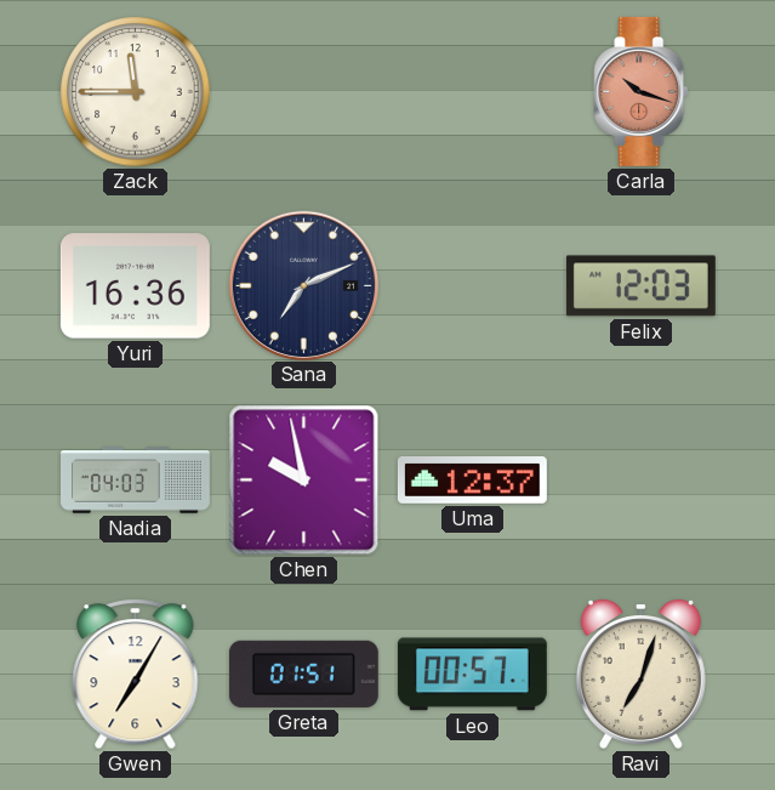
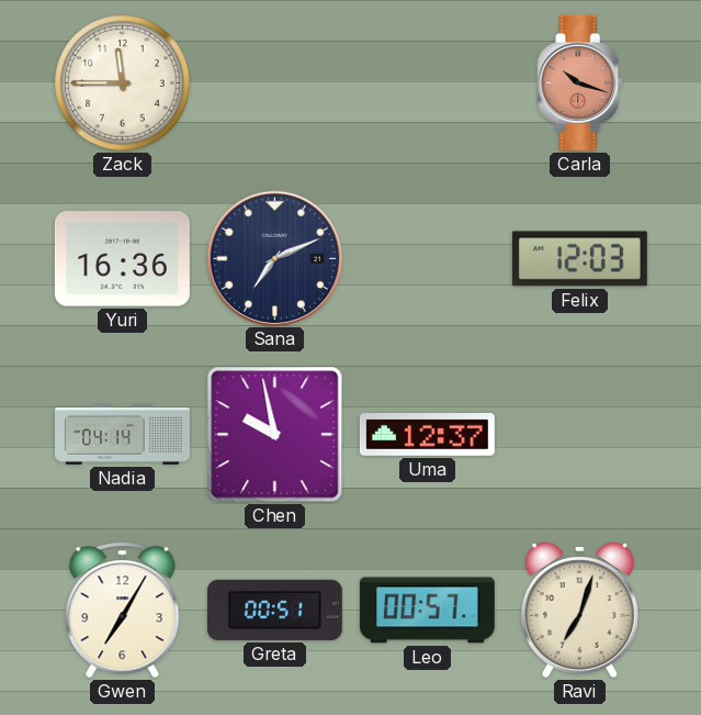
Nadia: 04:03 -> 04:14
Greta: 01:51 -> 00:51
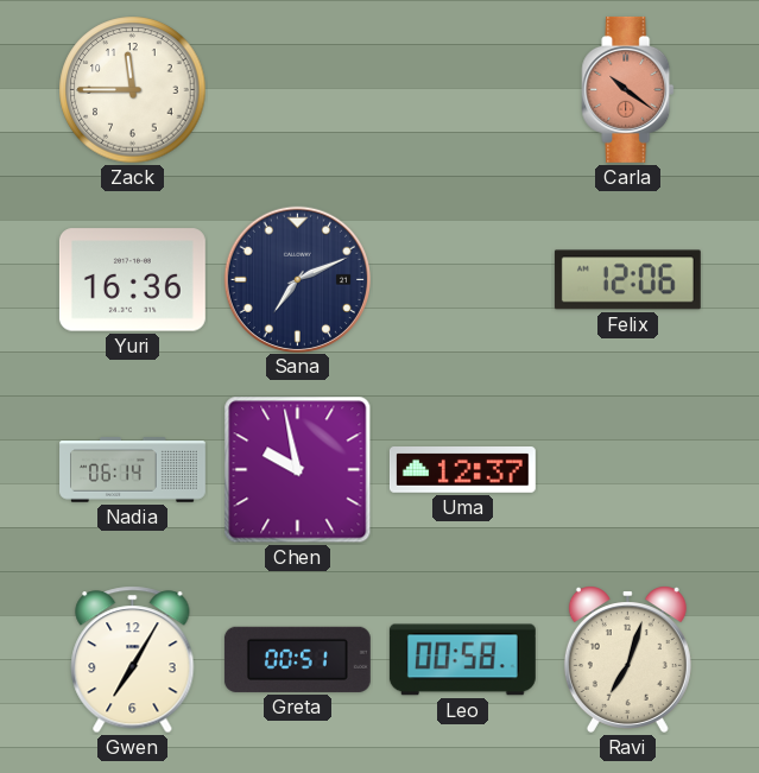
Carla: 10:18 -> 10:21
Felix: 12:03 -> 12:06
Nadia: 04:14 -> 06:14
Leo: 00:57 -> 00:58
